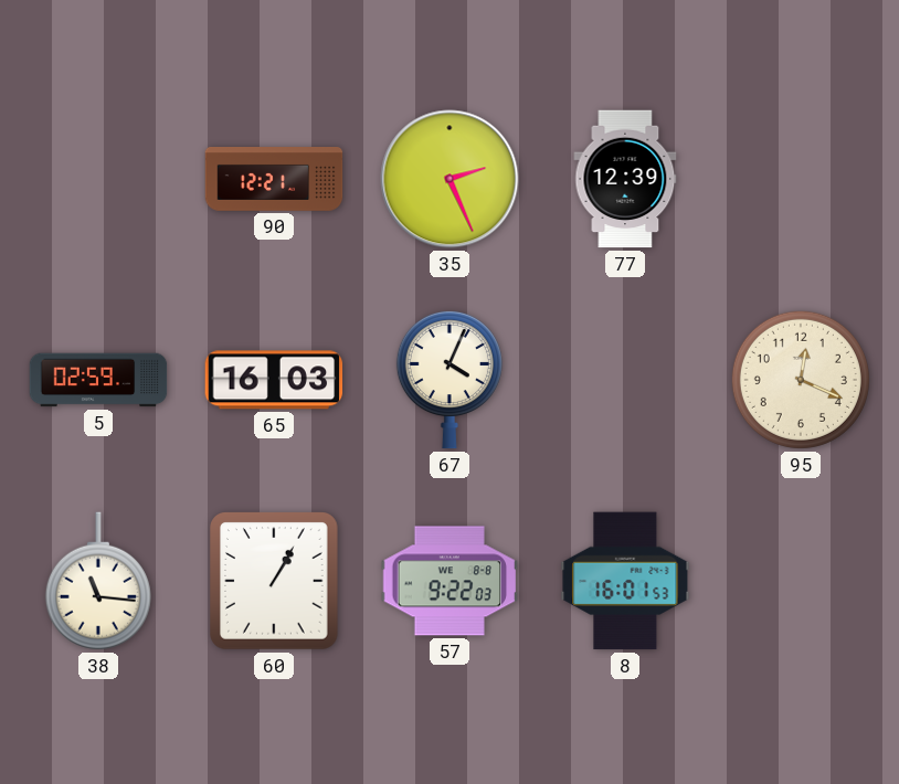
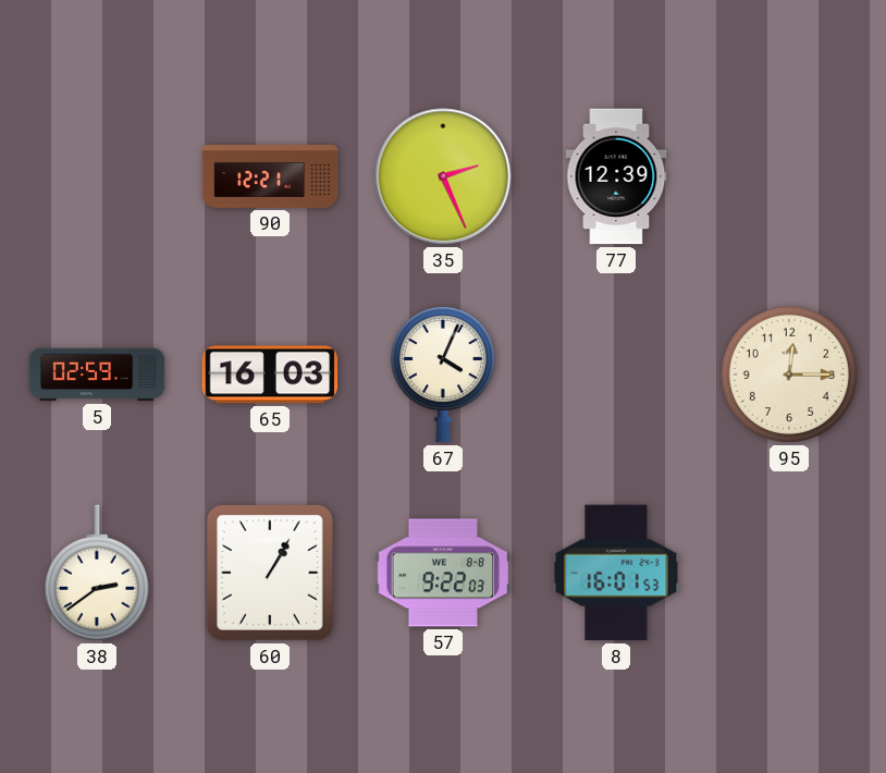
95: 12:19 -> 12:15
38: 11:16 -> 2:39
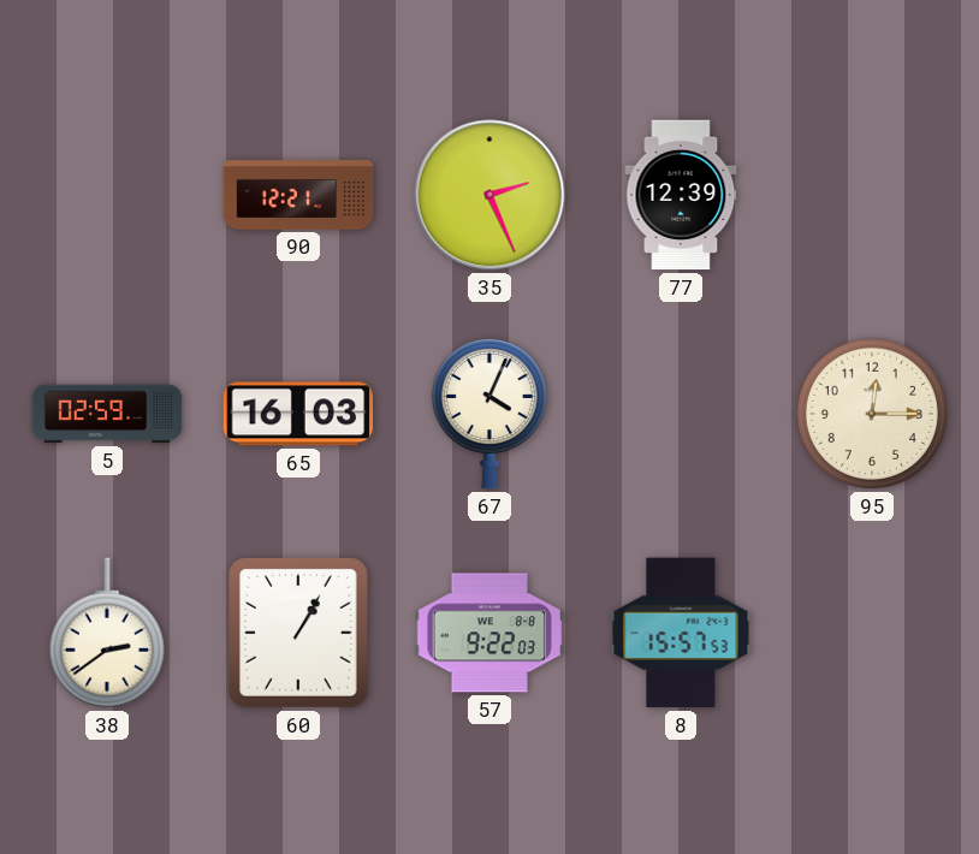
8: 16:01 -> 15:57
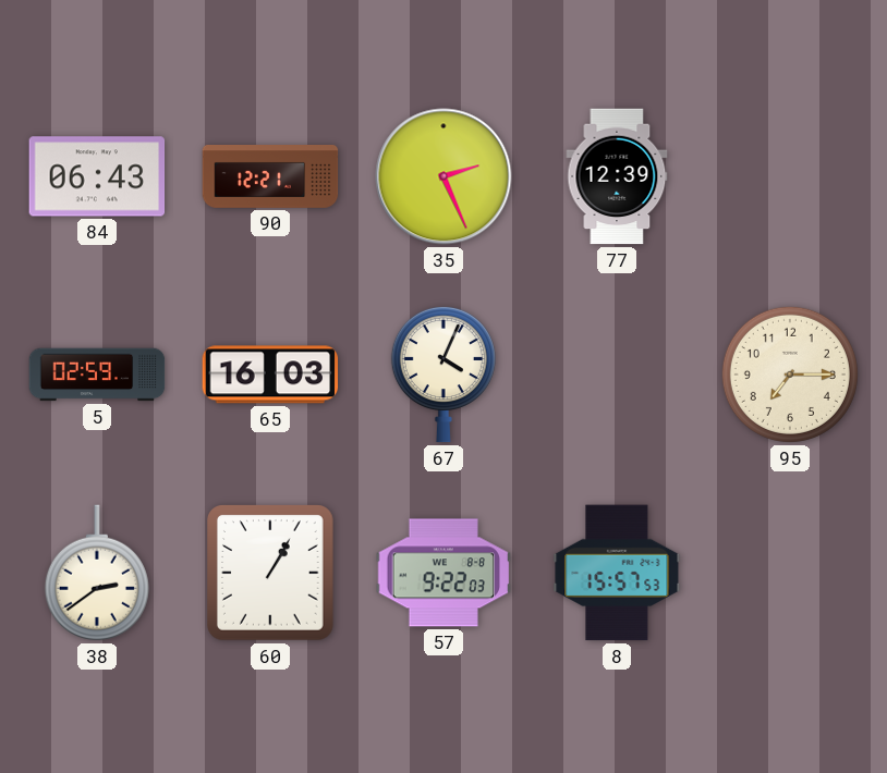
84: none -> 06:43
95: 12:15 -> 7:15
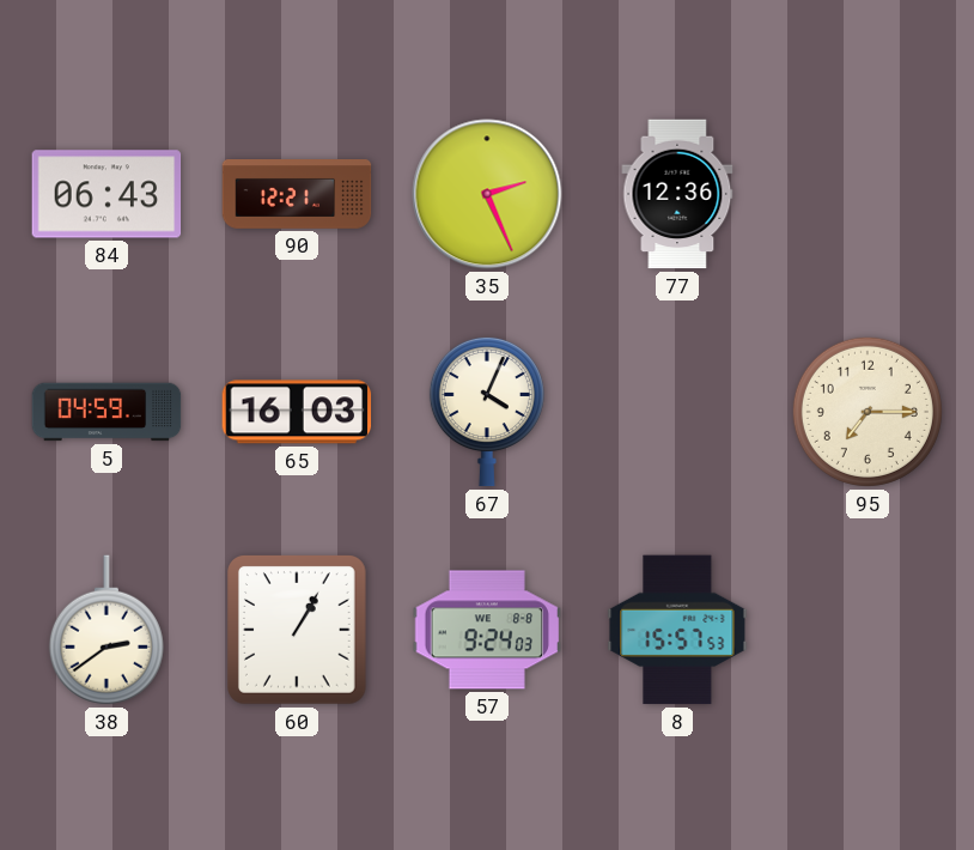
77: 12:39 -> 12:36
5: 02:59 -> 04:59
57: 9:22 -> 9:24
